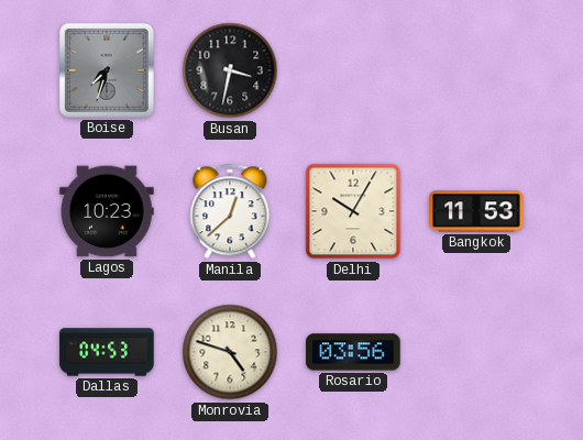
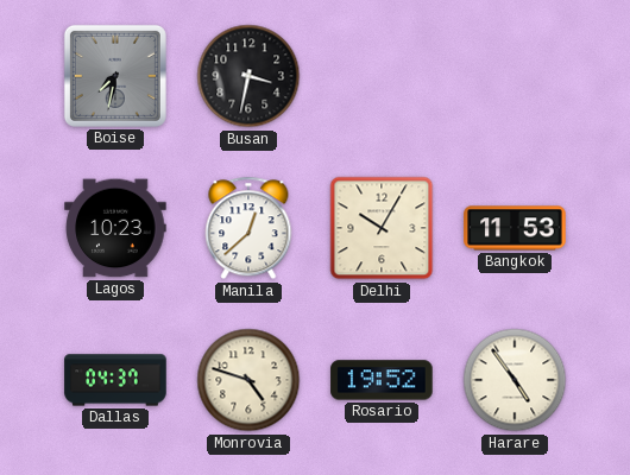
Boise: 7:33 -> 7:32
Dallas: 04:53 -> 04:37
Rosario: 03:56 -> 19:52
Harare: none -> 4:54
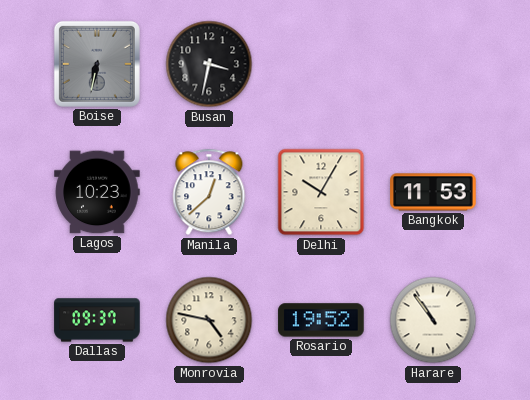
Boise: 7:32 -> 6:32
Dallas: 04:37 -> 09:37
Monrovia: 4:48 -> 4:47
Harare: 4:54 -> 10:54
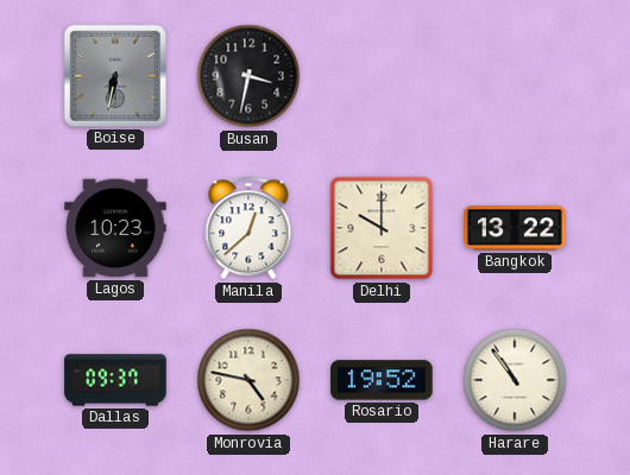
Delhi: 10:05 -> 10:00
Bangkok: 11:53 -> 13:22
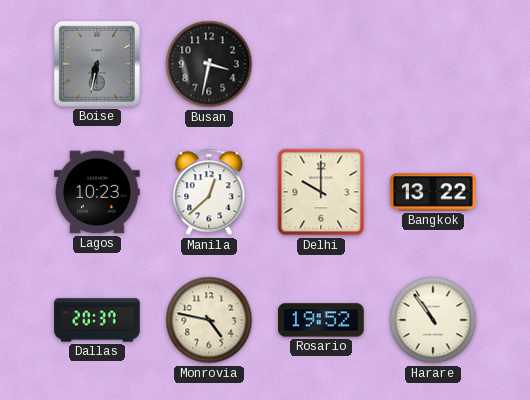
Dallas: 09:37 -> 20:37
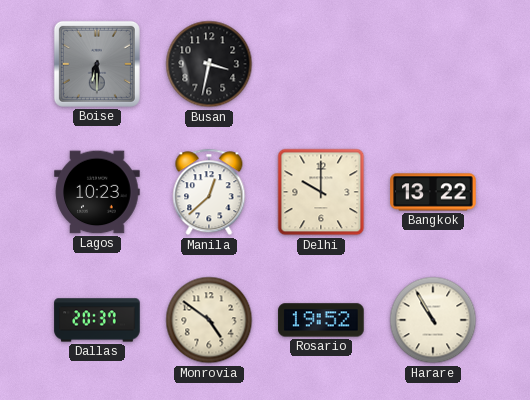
Boise: 6:32 -> 6:30
Monrovia: 4:47 -> 4:51
Harare: 10:54 -> 10:55
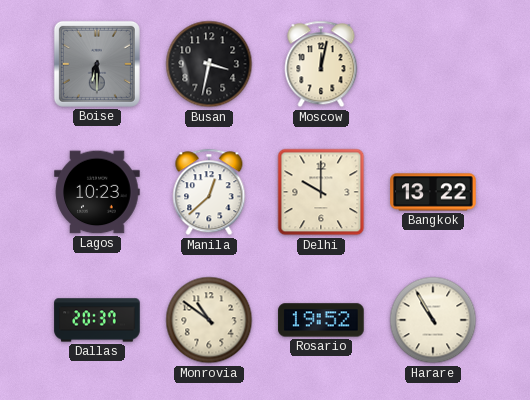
Moscow: none -> 12:02
Monrovia: 4:51 -> 10:51
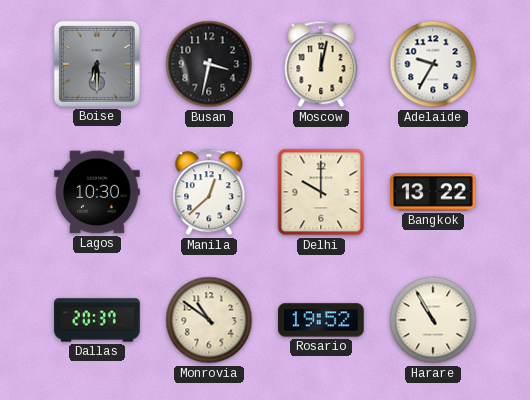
Adelaide: none -> 9:35
Lagos: 10:23 -> 10:30
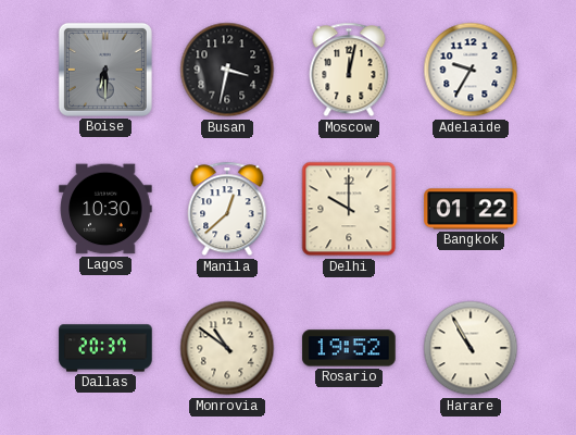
Bangkok: 13:22 -> 01:22
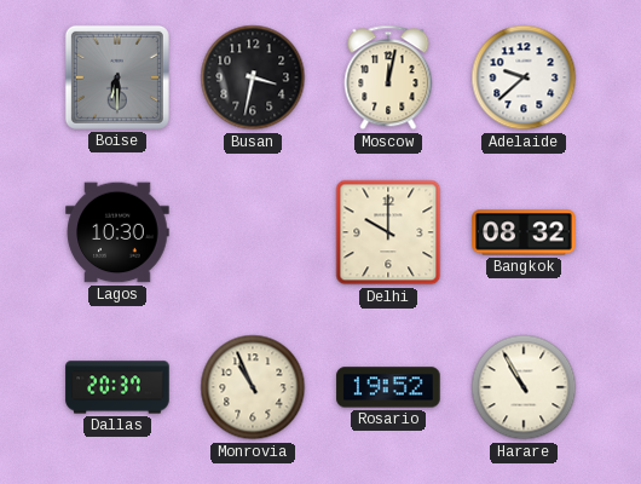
Adelaide: 9:35 -> 9:38
Manila: 12:38 -> none
Bangkok: 01:22 -> 08:32
Monrovia: 10:51 -> 10:56
